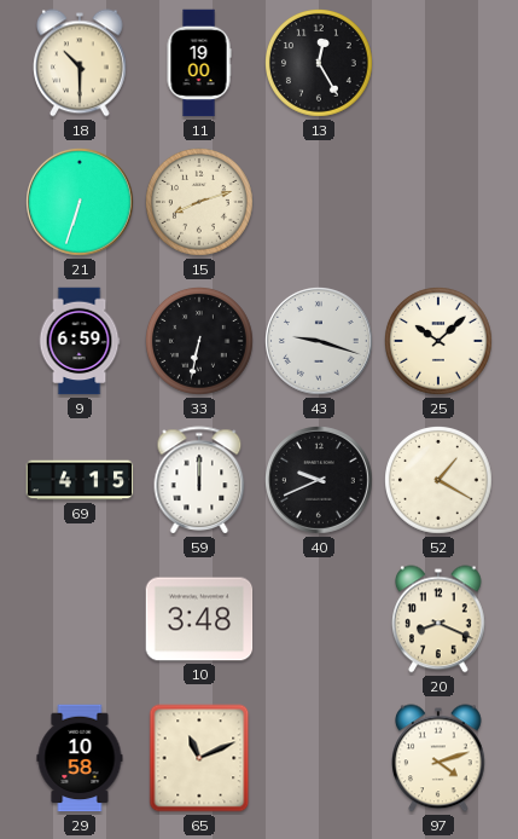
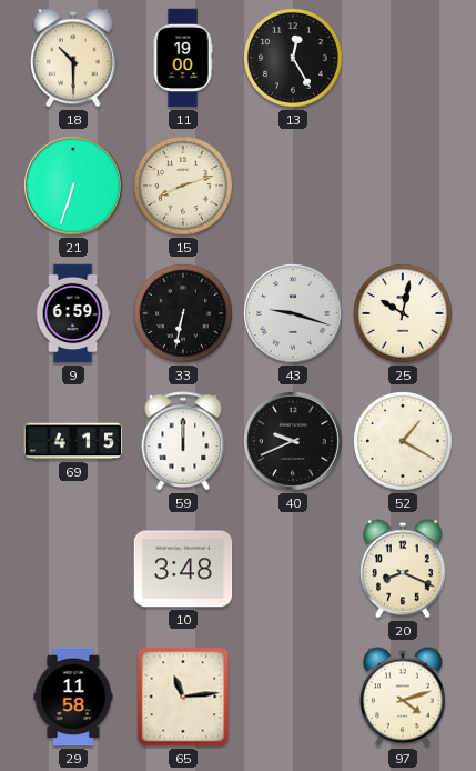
25: 10:08 -> 10:02
29: 10:58 -> 11:58
65: 11:11 -> 11:14
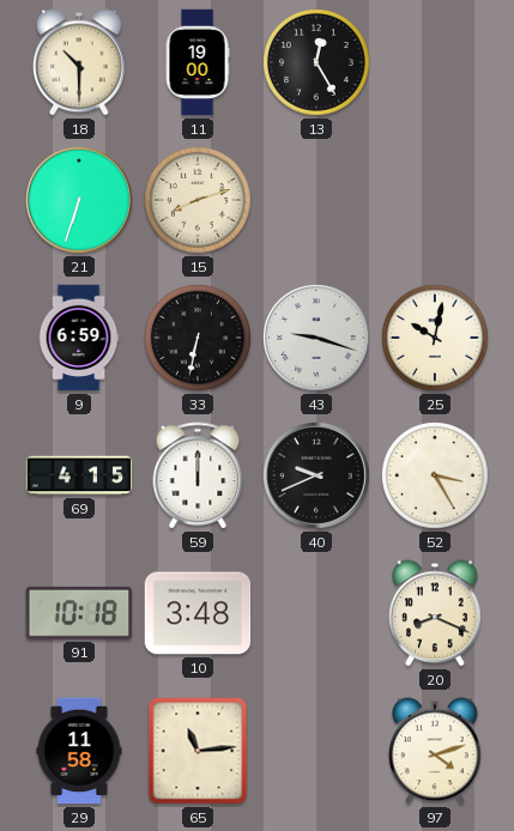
52: 1:20 -> 3:25
91: none -> 10:18
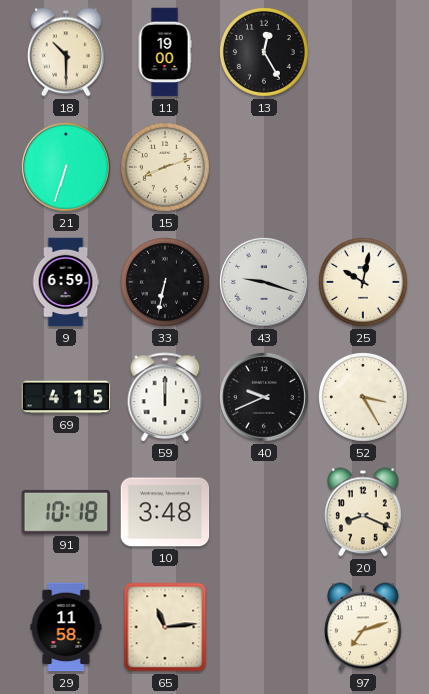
97: 4:12 -> 7:12
